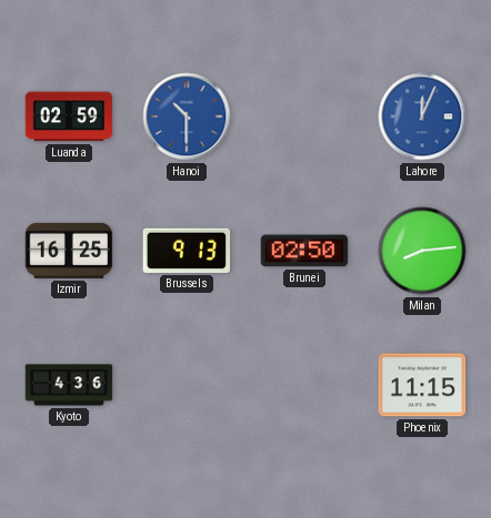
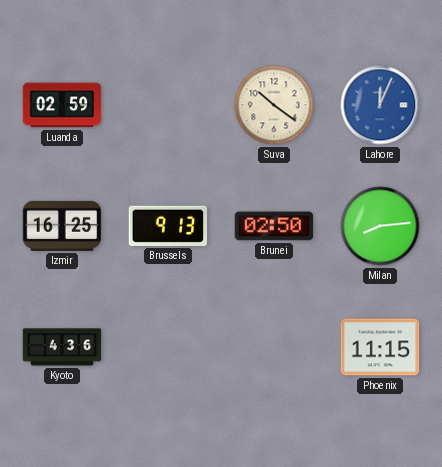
Hanoi: 10:30 -> none
Suva: none -> 10:21
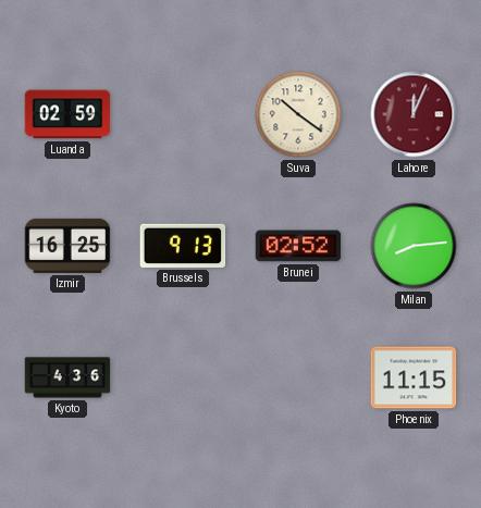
Lahore dial: blue -> burgundy
Brunei: 02:50 -> 02:52
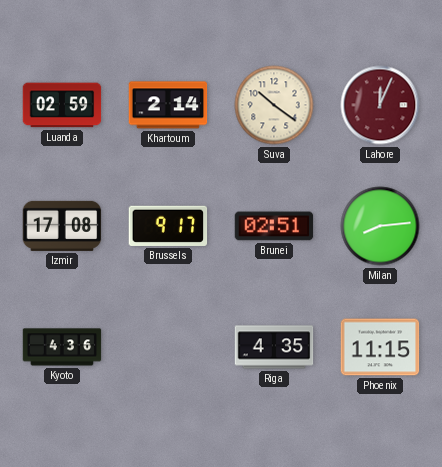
Khartoum: none -> 2:14
Izmir: 16:25 -> 17:08
Brussels: 9:13 -> 9:17
Brunei: 02:52 -> 02:51
Riga: none -> 4:35
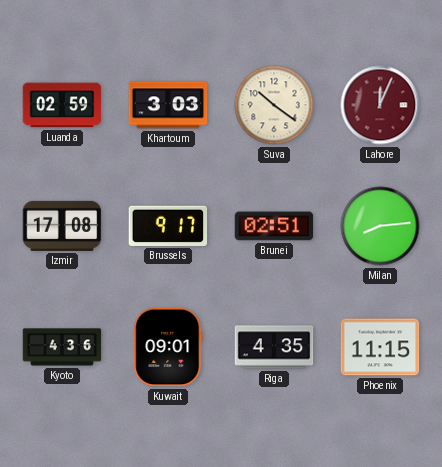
Khartoum: 2:14 -> 3:03
Kuwait: none -> 09:01
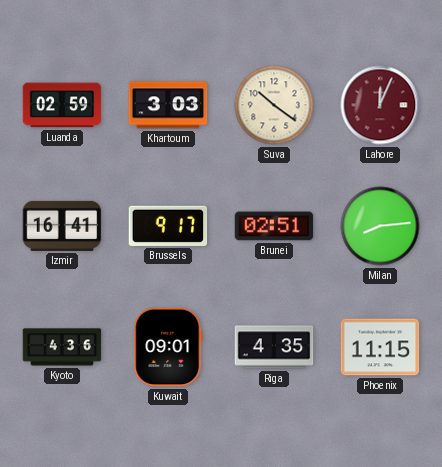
Izmir: 17:08 -> 16:41
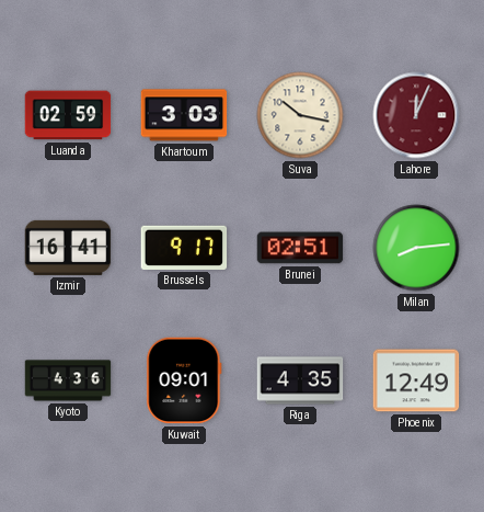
Suva: 10:21 -> 10:17
Phoenix: 11:15 -> 12:49
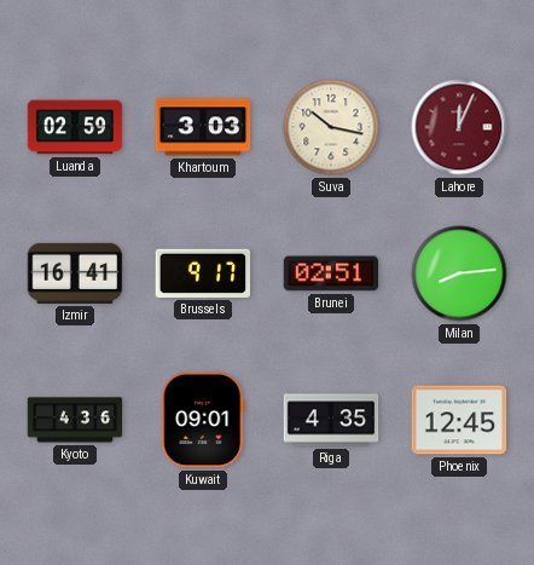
Phoenix: 12:49 -> 12:45
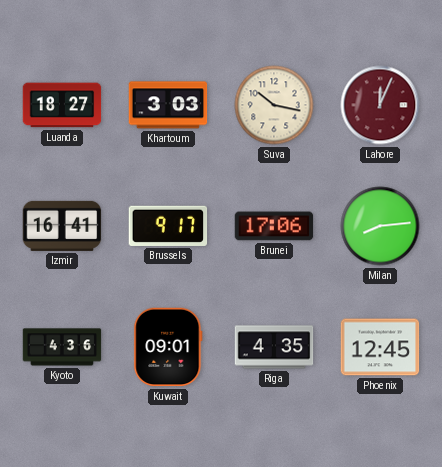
Luanda: 02:59 -> 18:27
Brunei: 02:51 -> 17:06
